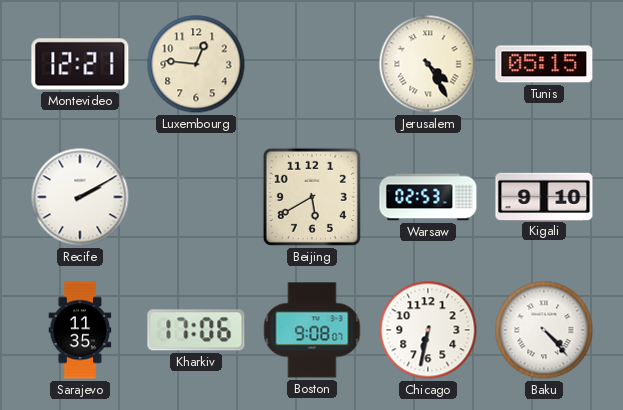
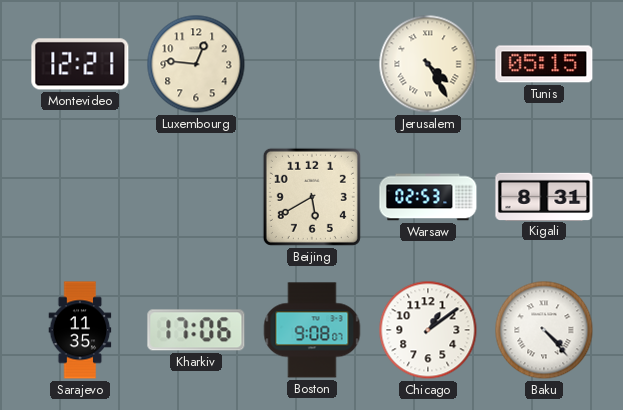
Recife: 2:10 -> none
Kigali: 9:10 -> 8:31
Chicago: 6:32 -> 1:09
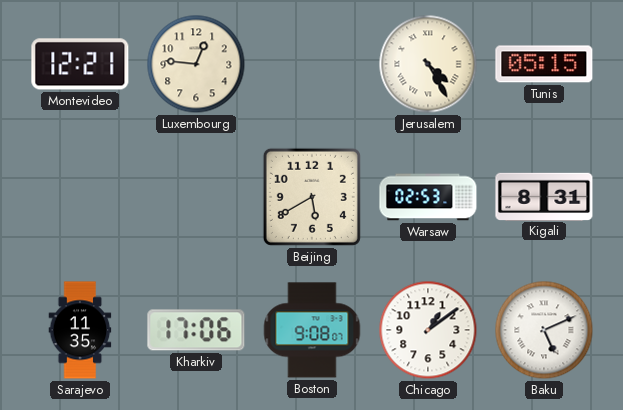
Baku: 4:23 -> 5:11
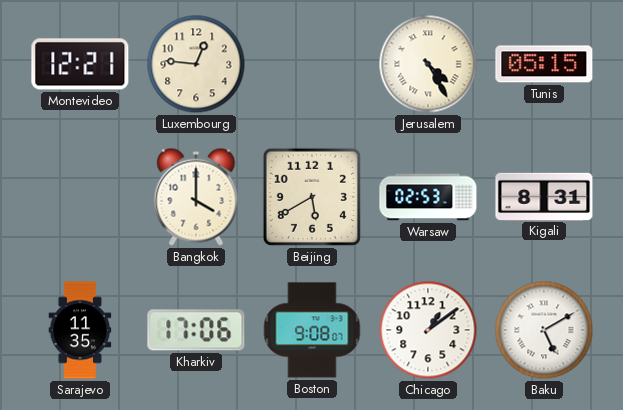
Bangkok: none -> 4:00
Baku: 5:11 -> 5:10
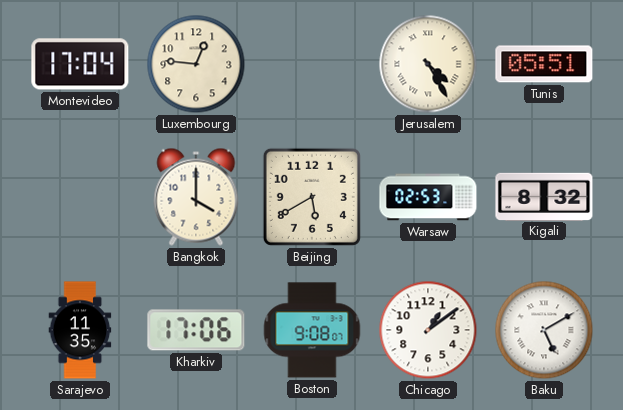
Montevideo: 12:21 -> 17:04
Tunis: 05:15 -> 05:51
Kigali: 8:31 -> 8:32
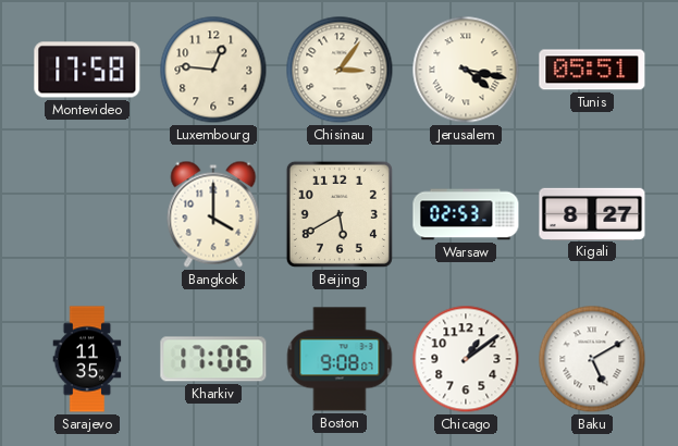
Montevideo: 17:04 -> 17:58
Chisinau: none -> 3:06
Jerusalem: 4:25 -> 4:17
Kigali: 8:32 -> 8:27
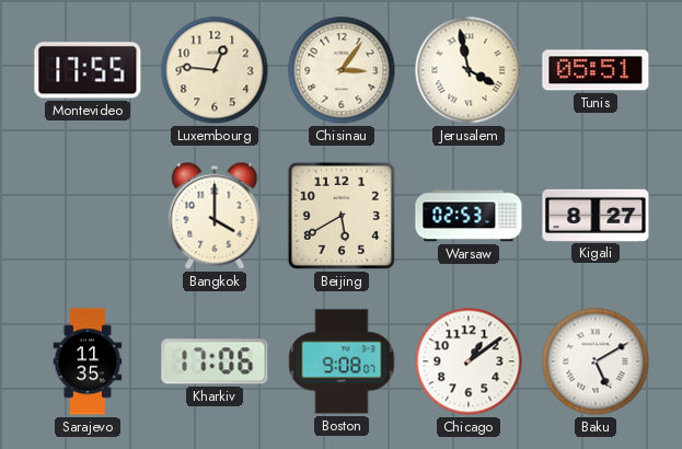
Montevideo: 17:58 -> 17:55
Jerusalem: 4:17 -> 3:58
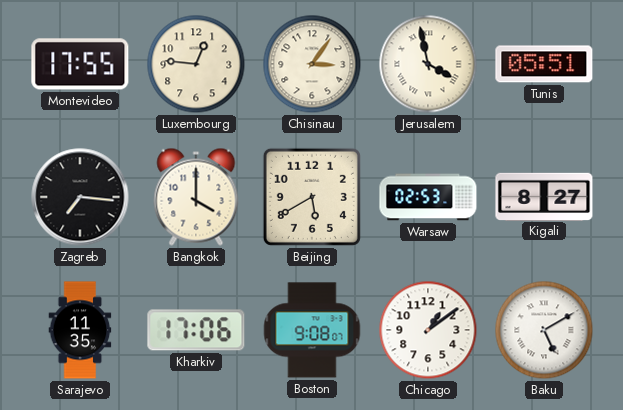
Zagreb: none -> 7:16
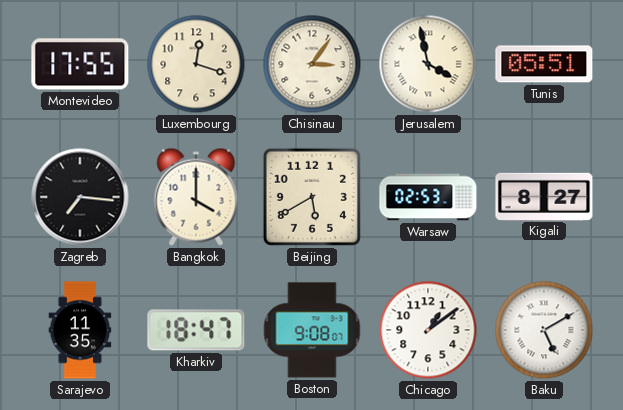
Luxembourg: 12:46 -> 12:18
Kharkiv: 17:06 -> 18:47
